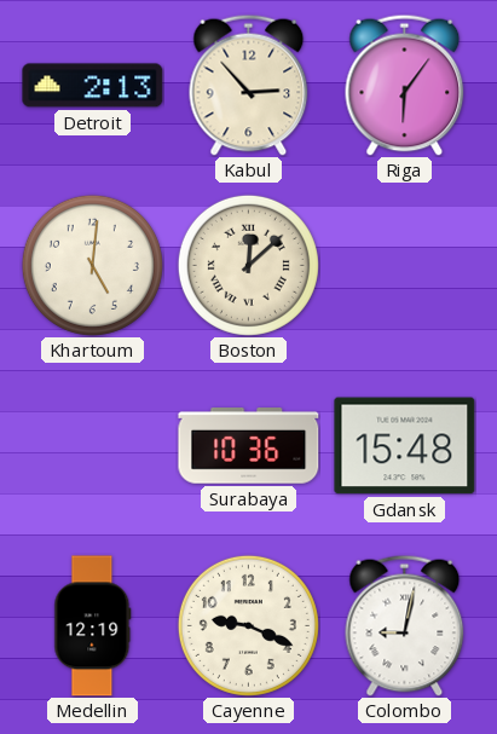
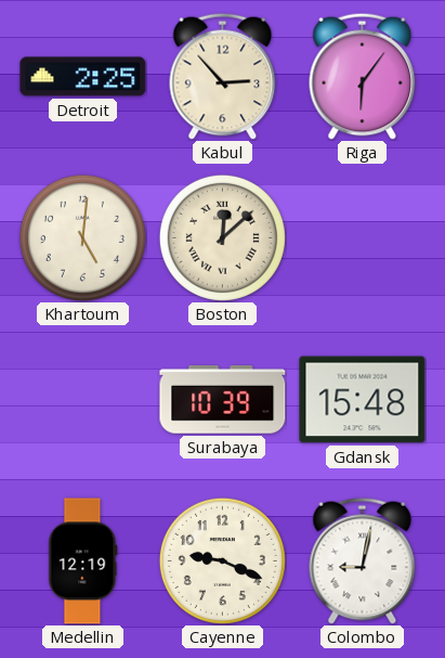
Detroit: 2:13 -> 2:25
Surabaya: 10:36 -> 10:39
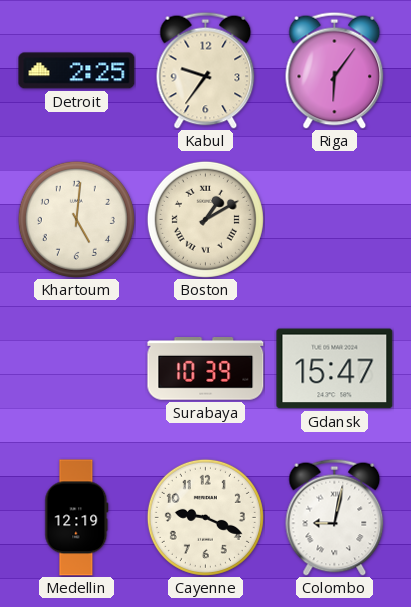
Kabul: 2:53 -> 9:36
Boston: 12:08 -> 1:10
Gdansk: 15:48 -> 15:47
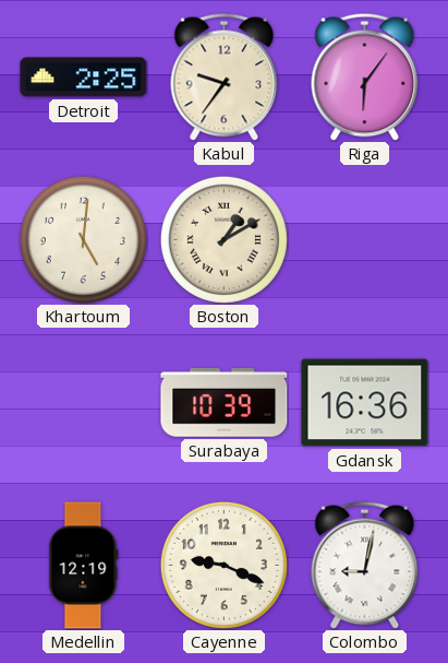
Gdansk: 15:47 -> 16:36
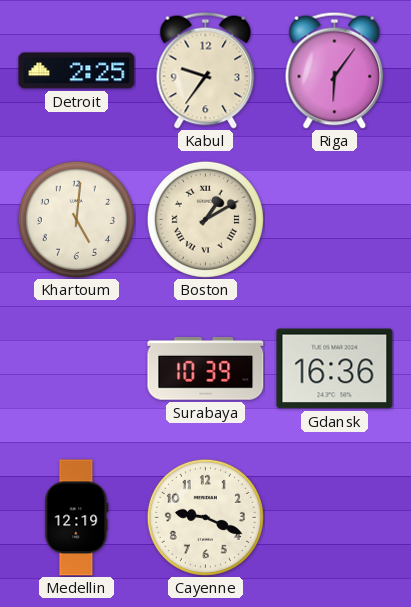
Colombo: 9:02 -> none
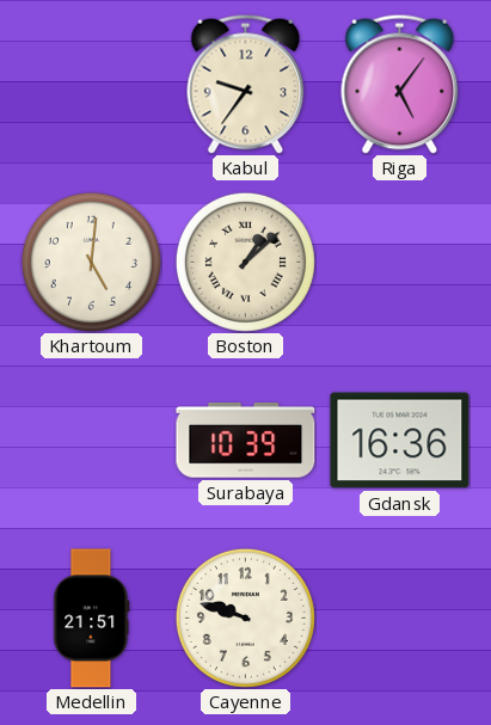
Detroit: 2:25 -> none
Riga: 6:06 -> 5:06
Boston: 1:10 -> 1:08
Medellin: 12:19 -> 21:51
Cayenne: 9:19 -> 9:48
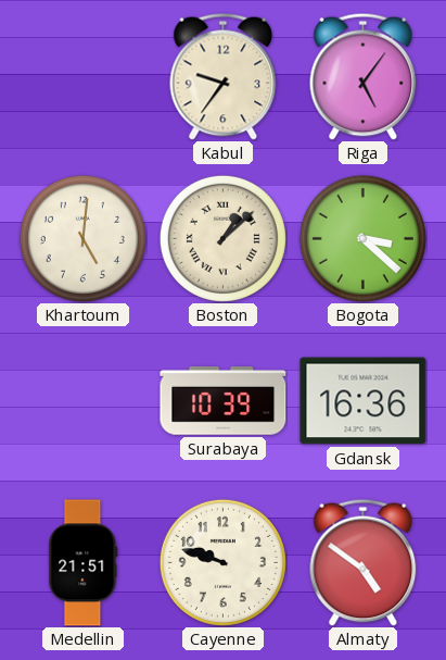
Bogota: none -> 3:22
Almaty: none -> 4:51
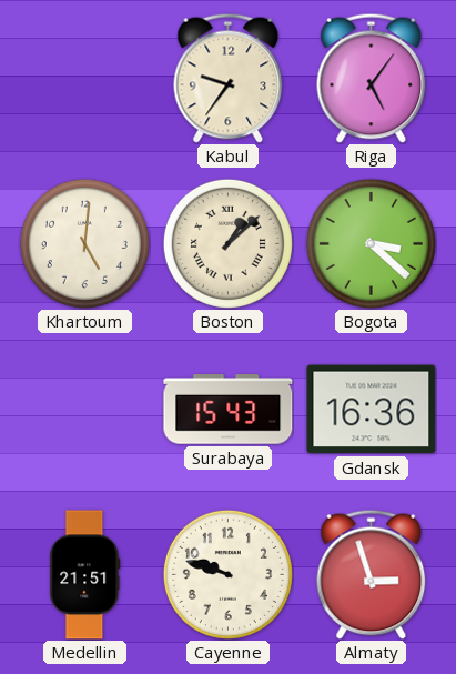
Surabaya: 10:39 -> 15:43
Almaty: 4:51 -> 2:57
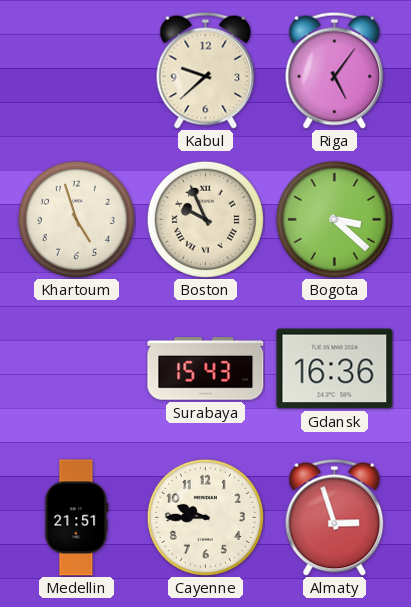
Kabul: 9:36 -> 9:38
Khartoum: 5:01 -> 4:57
Boston: 1:08 -> 9:56
Cayenne: 9:48 -> 9:45
